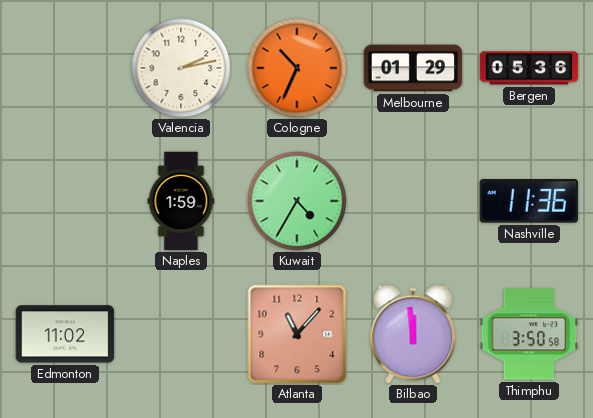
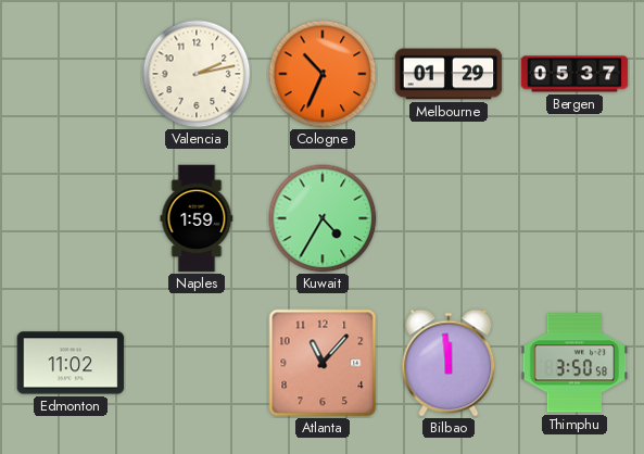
Bergen: 05:36 -> 05:37
Nashville: 11:36 -> none
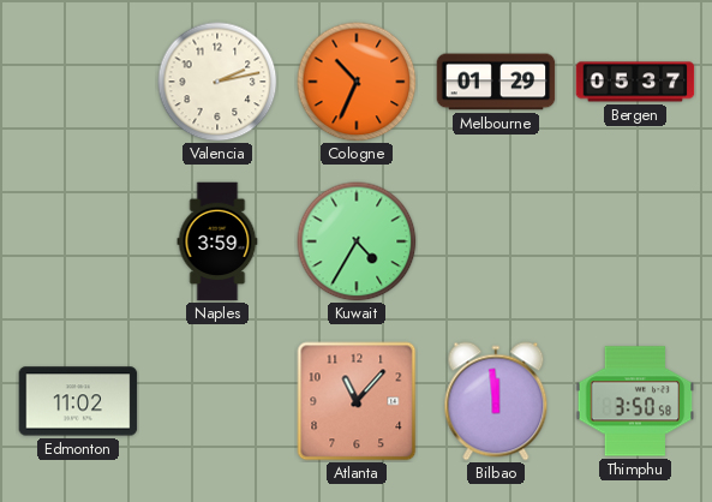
Naples: 1:59 -> 3:59
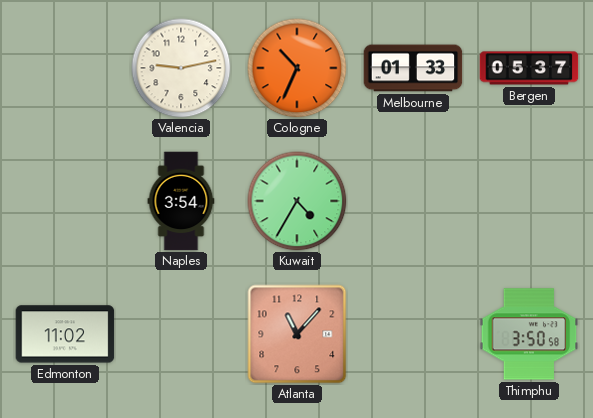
Valencia: 2:13 -> 9:13
Melbourne: 01:29 -> 01:33
Naples: 3:59 -> 3:54
Bilbao: 11:59 -> none
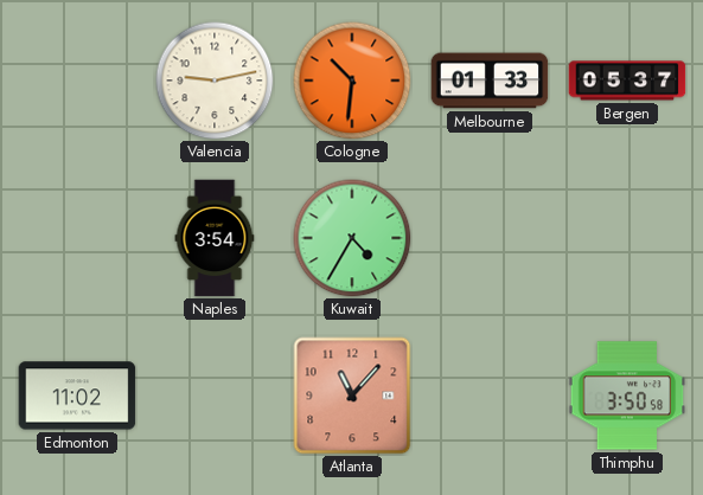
Cologne: 10:34 -> 10:31
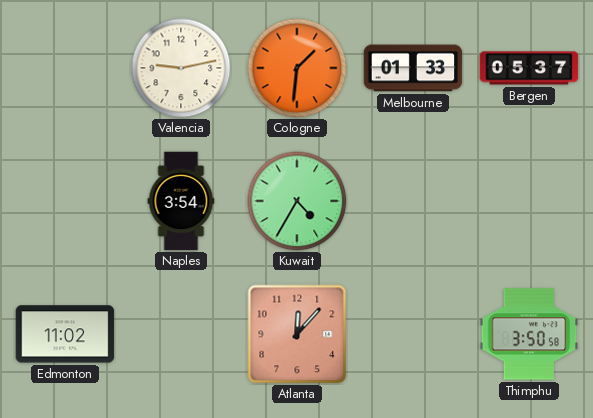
Cologne: 10:31 -> 1:31
Atlanta: 11:07 -> 12:07
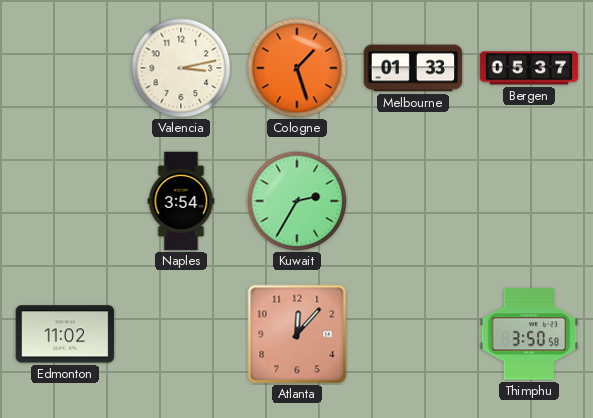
Valencia: 9:13 -> 3:13
Cologne: 1:31 -> 1:27
Kuwait: 4:35 -> 2:35
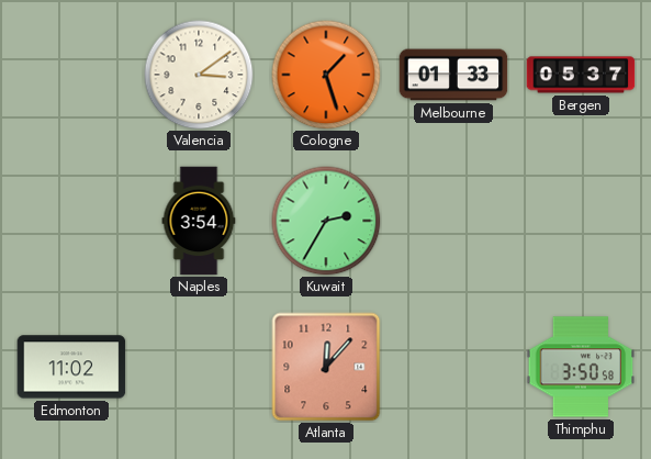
Valencia: 3:13 -> 3:09
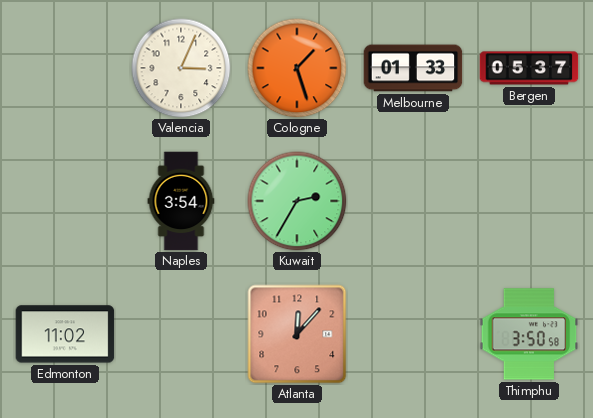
Valencia: 3:09 -> 3:04
